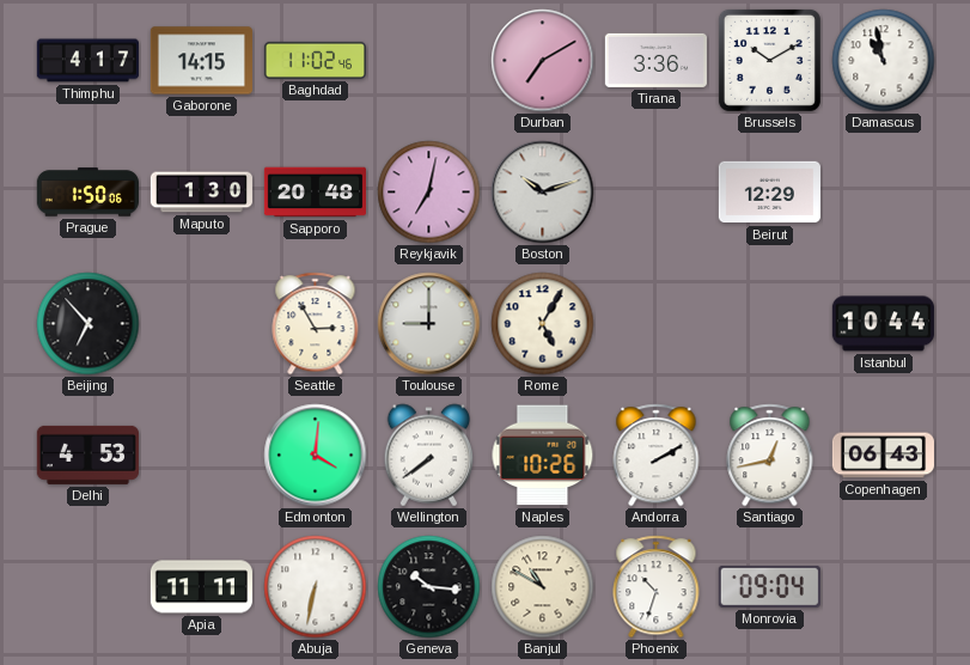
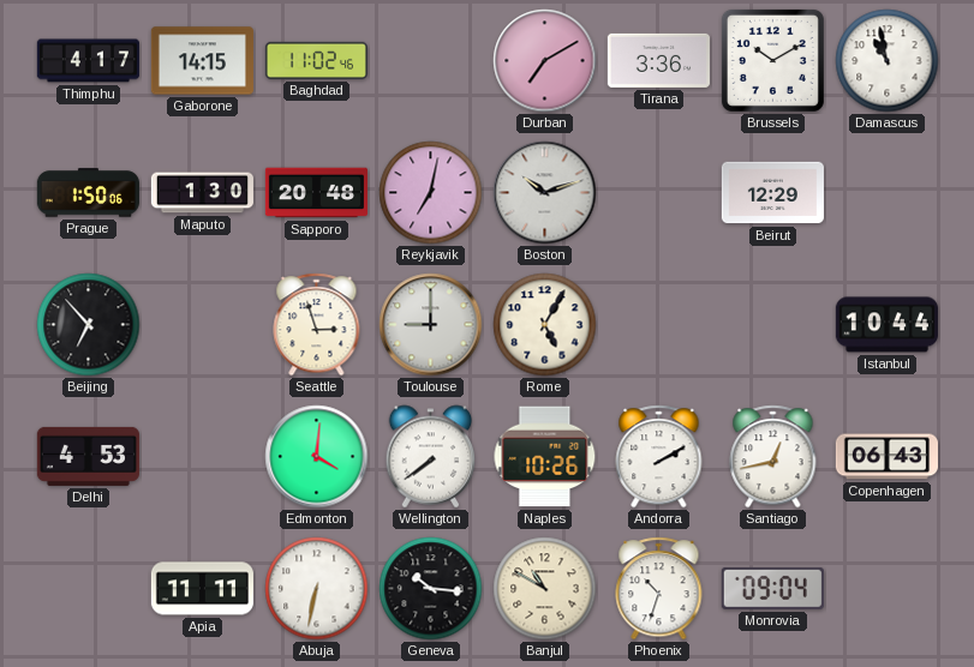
Seattle: 2:55 -> 2:57
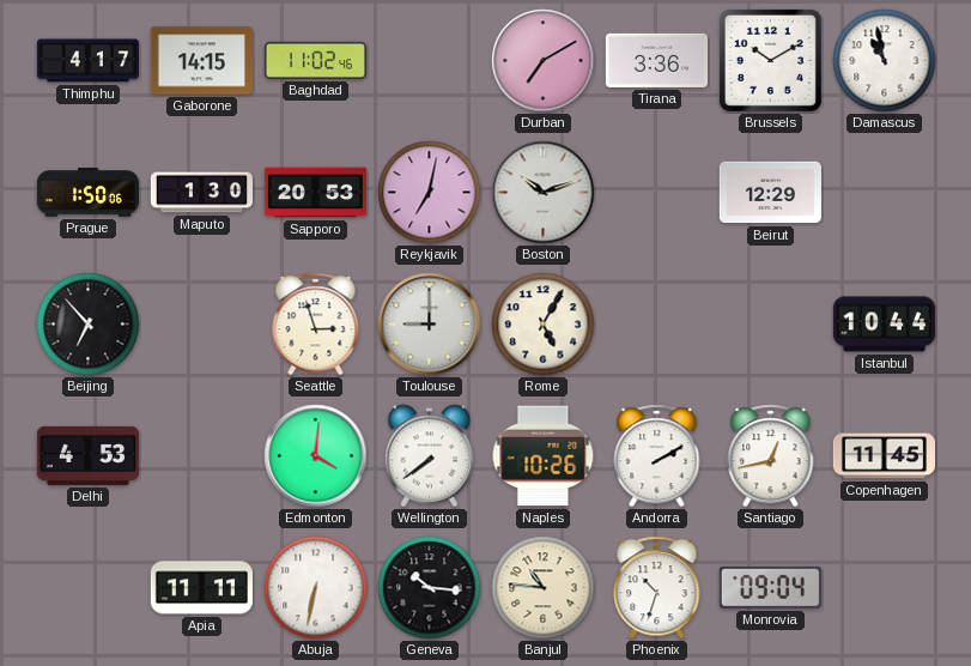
Sapporo: 20:48 -> 20:53
Copenhagen: 06:43 -> 11:45
Banjul: 10:50 -> 10:46
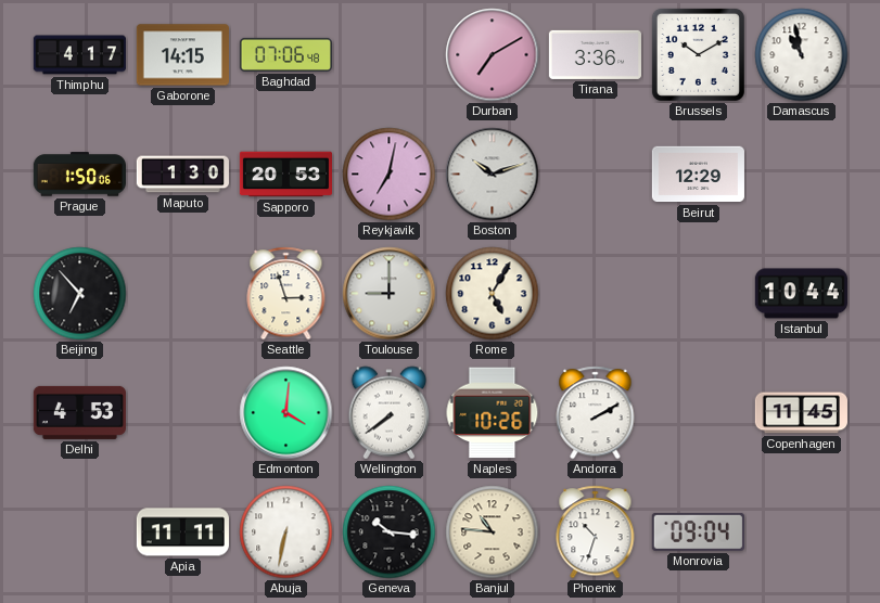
Baghdad: 11:02 -> 07:06
Santiago: 12:43 -> none
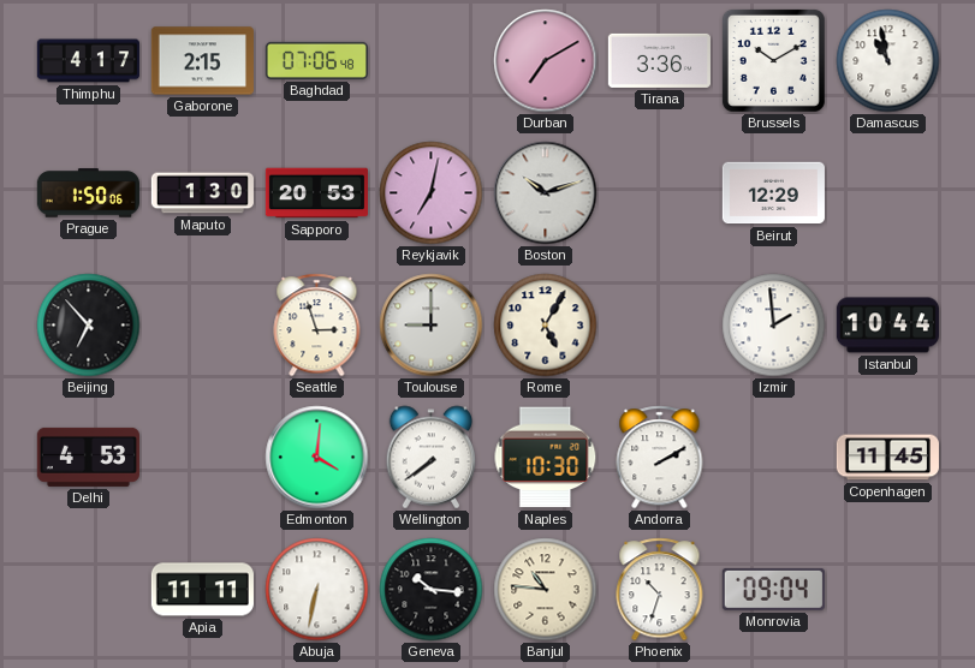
Gaborone: 14:15 -> 2:15
Izmir: none -> 1:59
Naples: 10:26 -> 10:30
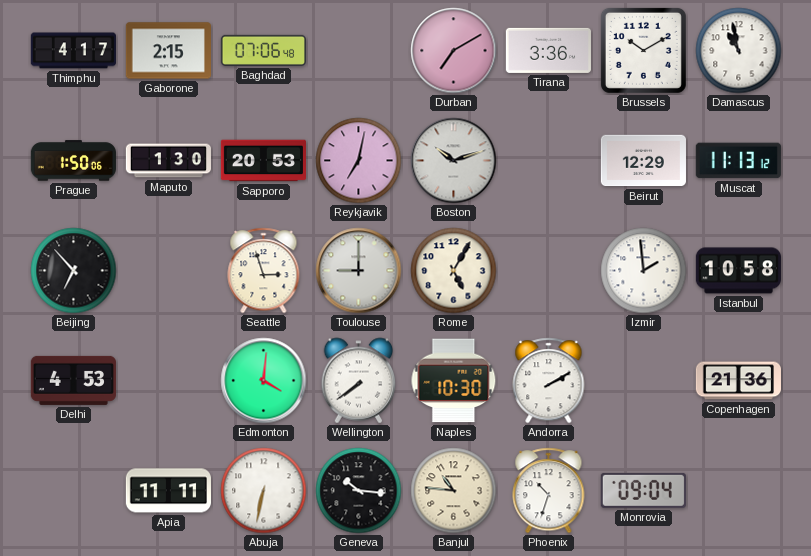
Muscat: none -> 11:13
Istanbul: 10:44 -> 10:58
Copenhagen: 11:45 -> 21:36
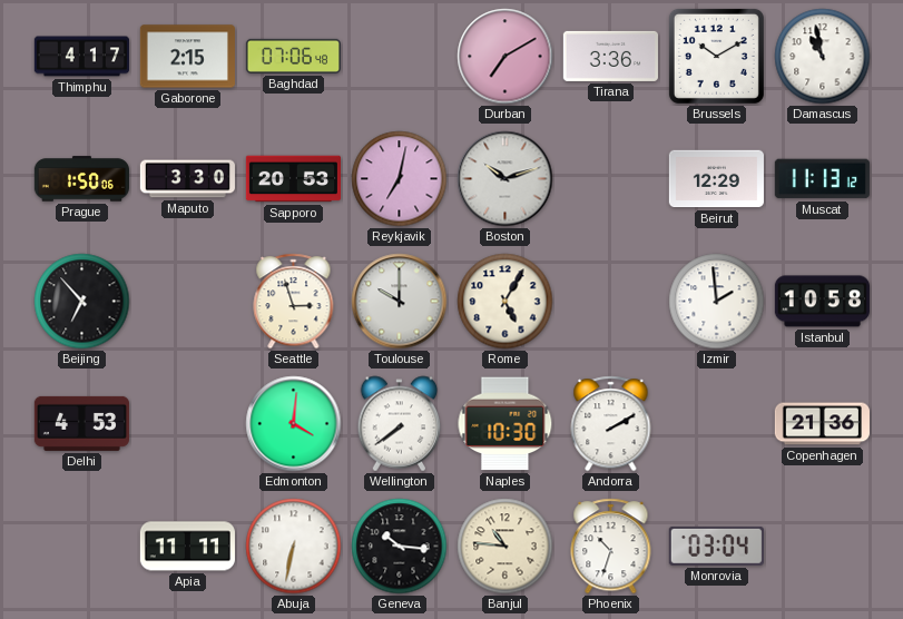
Maputo: 1:30 -> 3:30
Toulouse: 9:00 -> 10:00
Monrovia: 09:04 -> 03:04
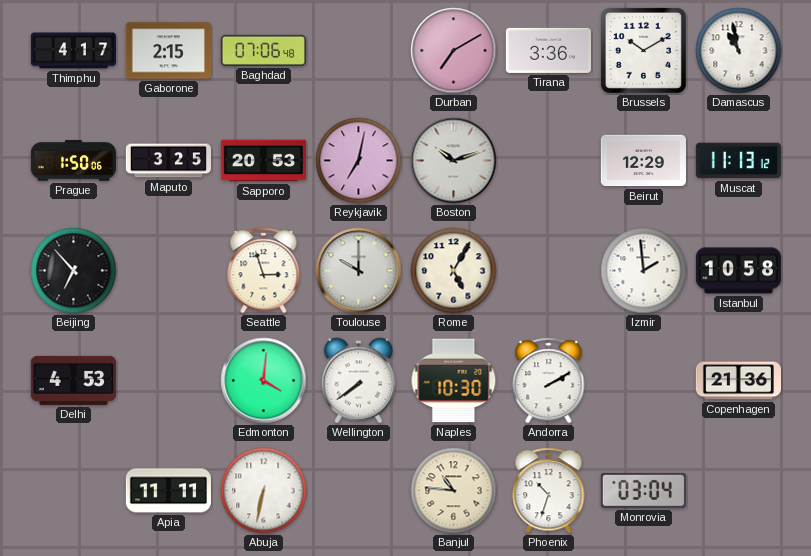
Maputo: 3:30 -> 3:25
Geneva: 10:16 -> none
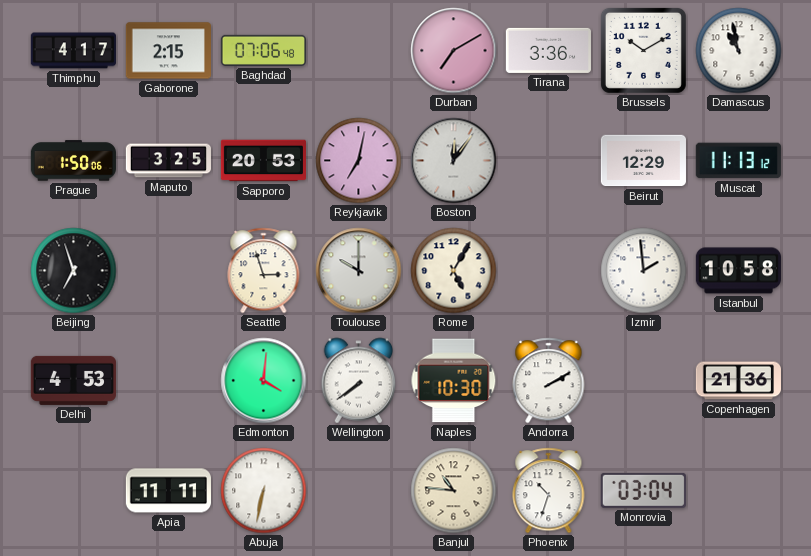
Boston: 10:12 -> 12:06
Beijing: 6:53 -> 6:57
